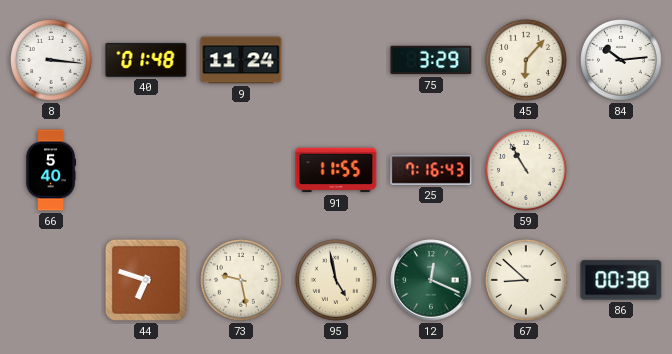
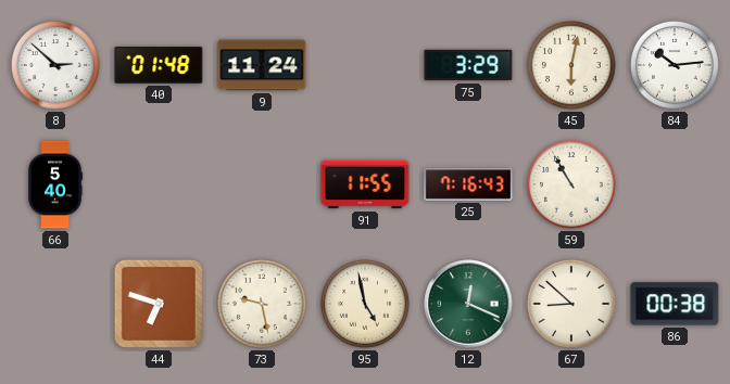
8: 3:16 -> 2:52
45: 6:07 -> 6:02
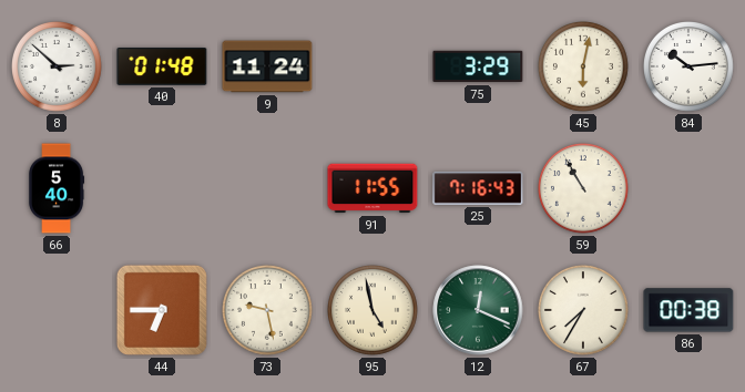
44: 6:48 -> 6:45
67: 8:52 -> 7:35
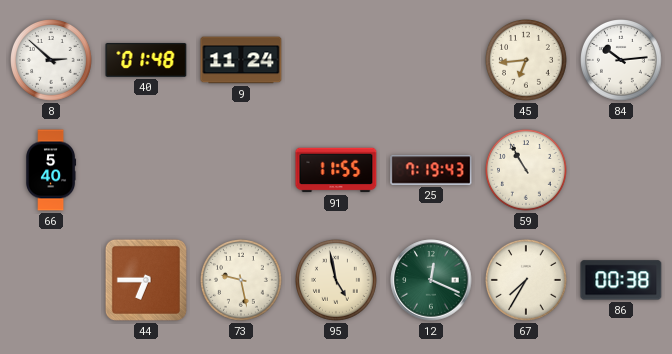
75: 3:29 -> none
45: 6:02 -> 6:44
25: 7:16 -> 7:19
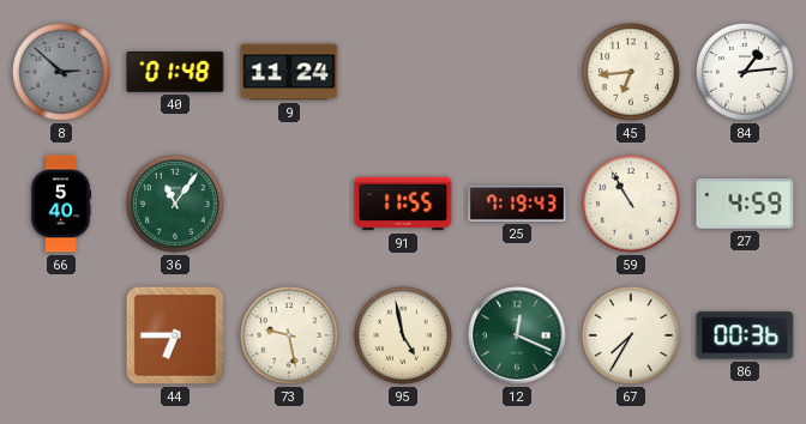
8 dial: white -> grey
84: 10:14 -> 1:14
36: none -> 11:06
27: none -> 4:59
86: 00:38 -> 00:36
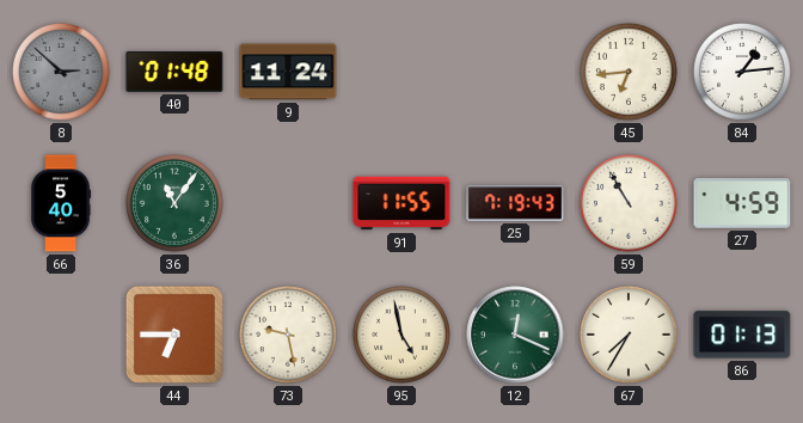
86: 00:36 -> 01:13
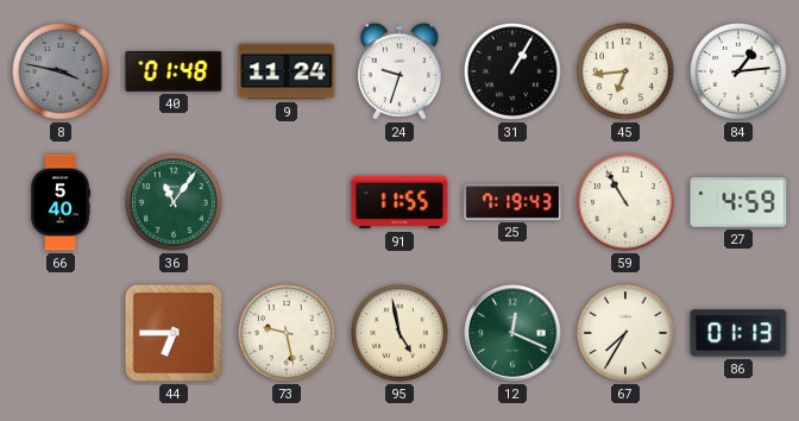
8: 2:52 -> 3:47
24: none -> 9:33
31: none -> 1:05
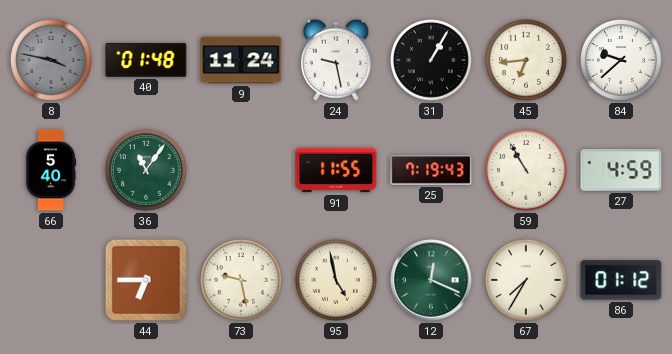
24: 9:33 -> 9:28
84: 1:14 -> 9:38
86: 01:13 -> 01:12
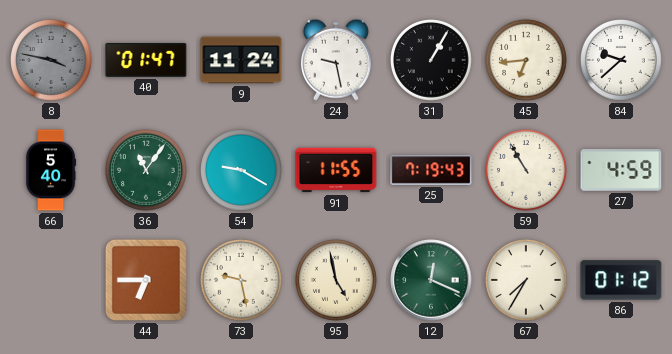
40: 01:48 -> 01:47
54: none -> 9:20
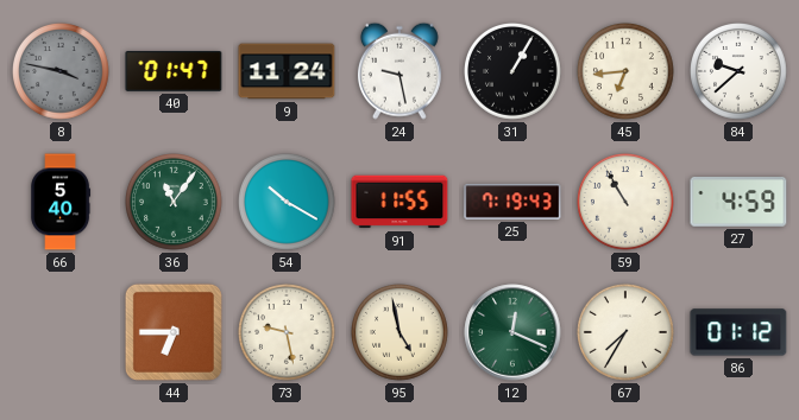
54: 9:20 -> 10:20
